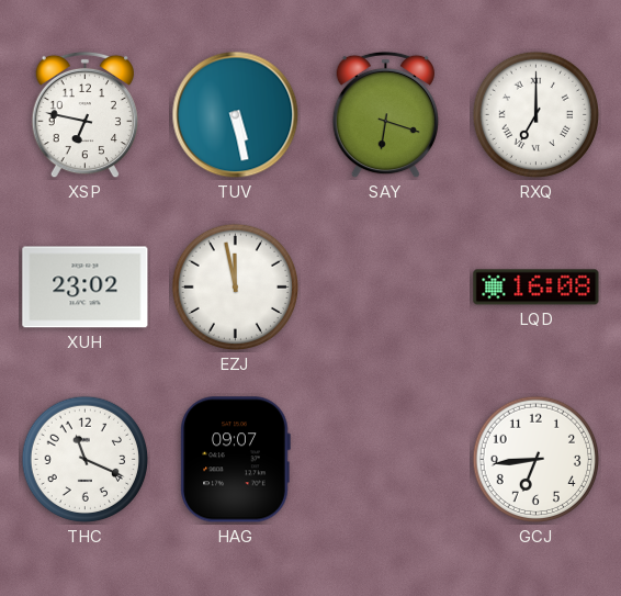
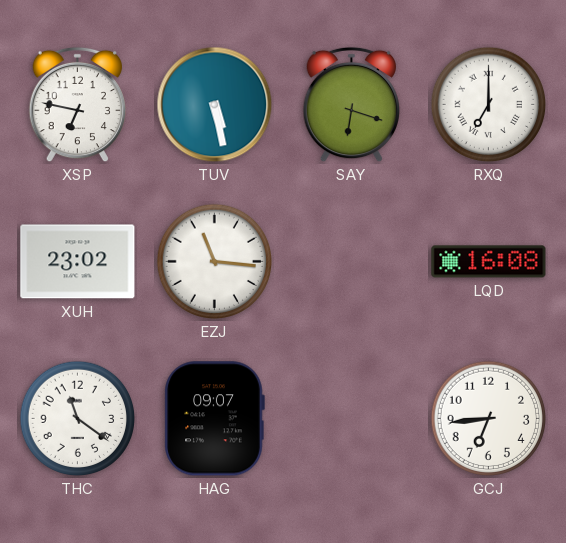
EZJ: 11:58 -> 11:16
THC: 11:19 -> 11:21
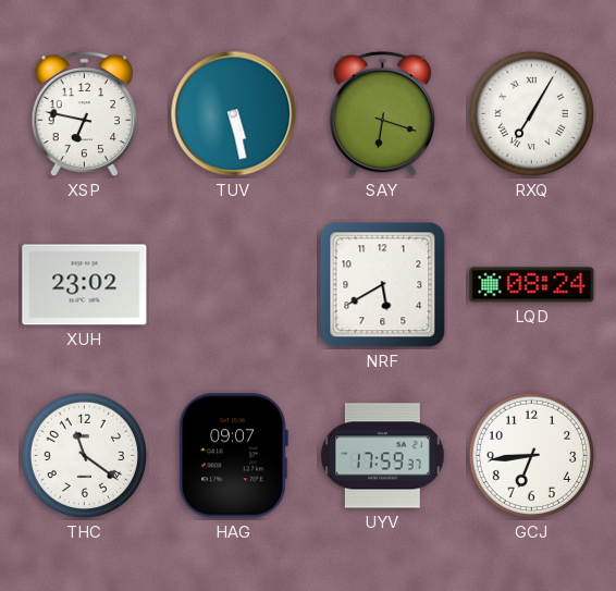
RXQ: 7:00 -> 7:05
EZJ: 11:16 -> none
NRF: none -> 5:40
LQD: 16:08 -> 08:24
UYV: none -> 17:59
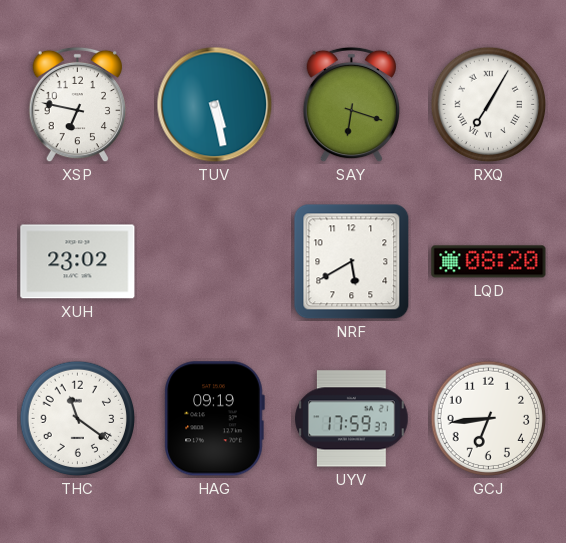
LQD: 08:24 -> 08:20
HAG: 09:07 -> 09:19
